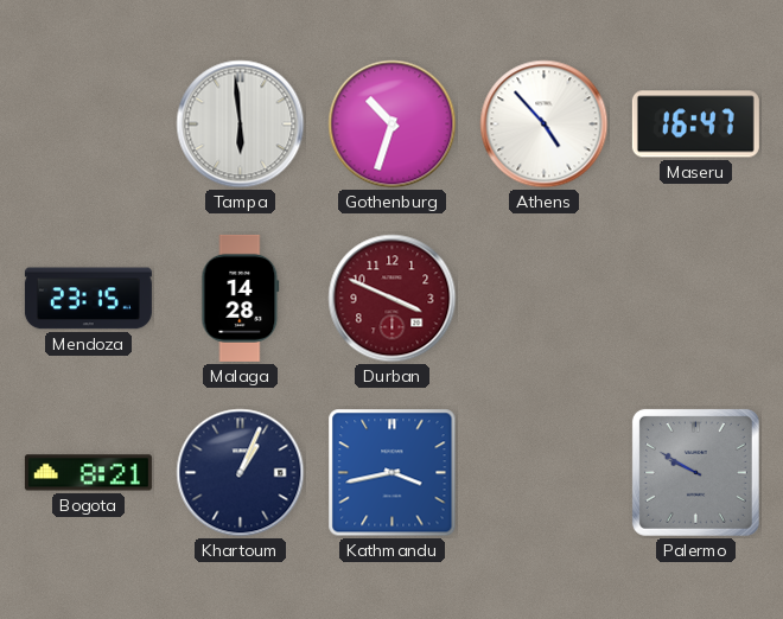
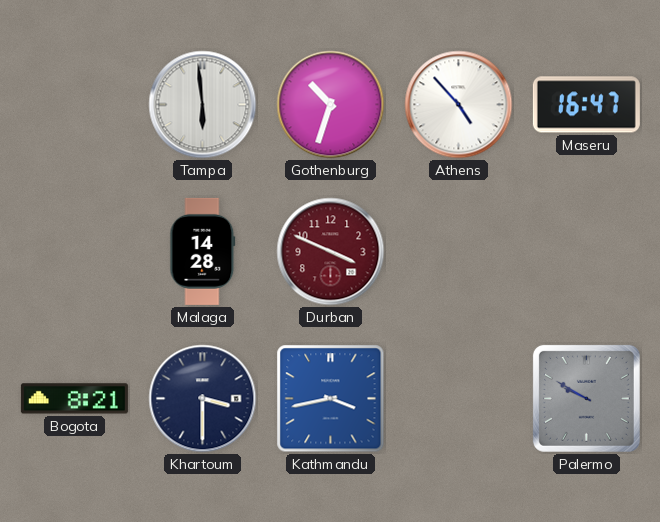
Mendoza: 23:15 -> none
Khartoum: 1:04 -> 3:30
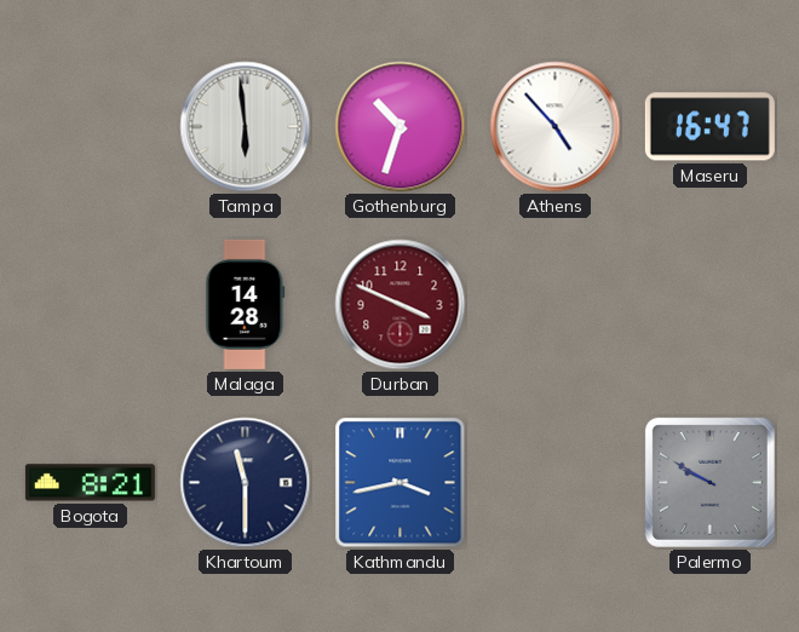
Khartoum: 3:30 -> 11:30
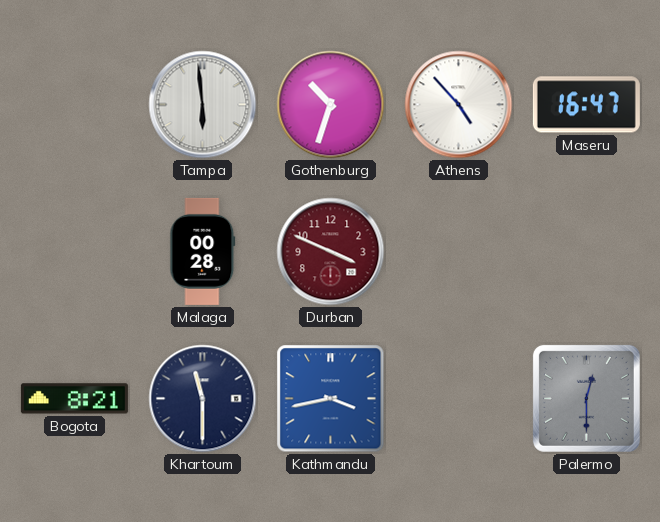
Malaga: 14:28 -> 00:28
Palermo: 9:50 -> 12:30
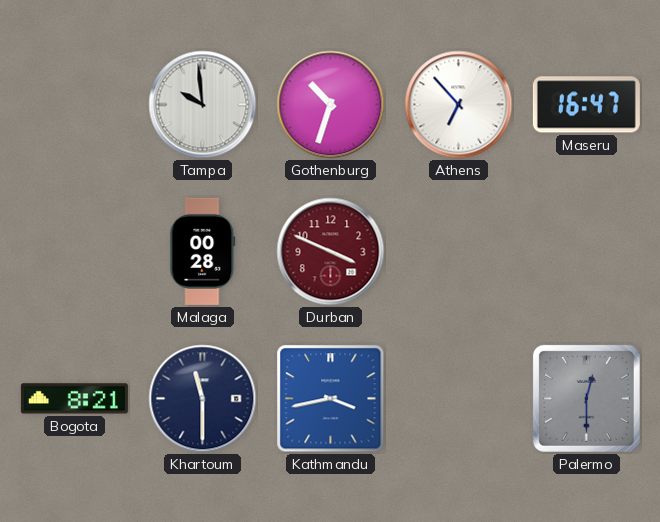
Tampa: 5:59 -> 9:59
Athens: 4:53 -> 6:53
